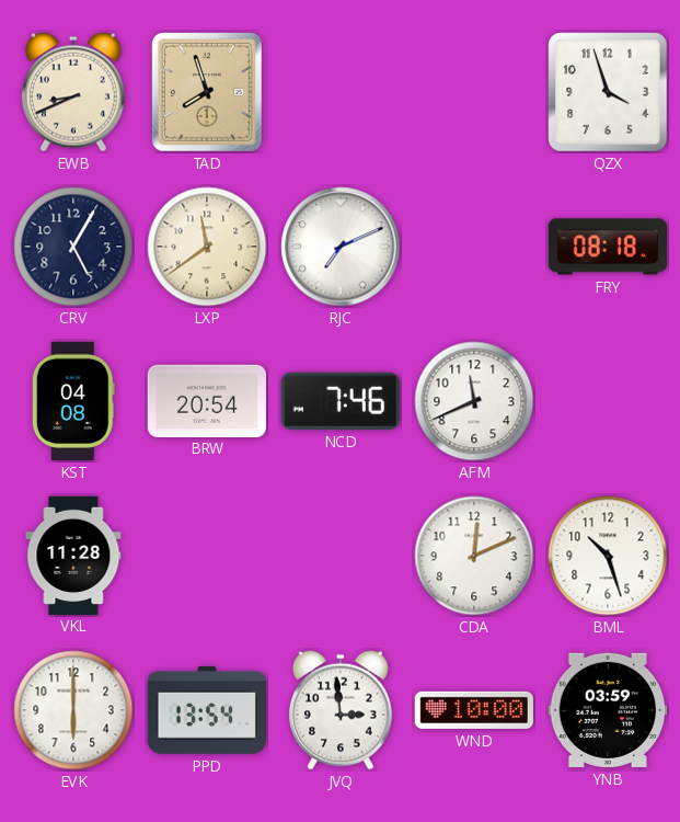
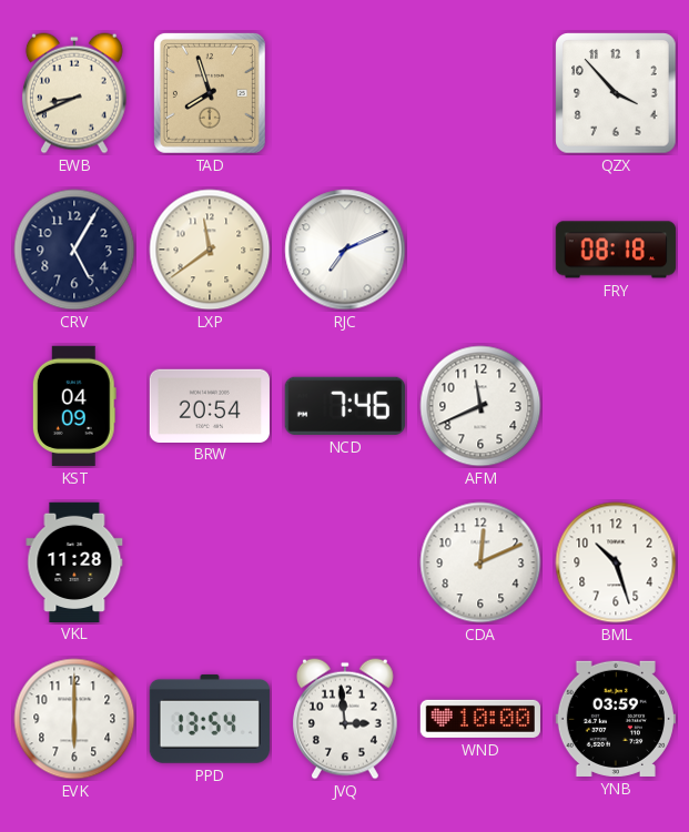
QZX: 3:57 -> 3:53
KST: 04:08 -> 04:09
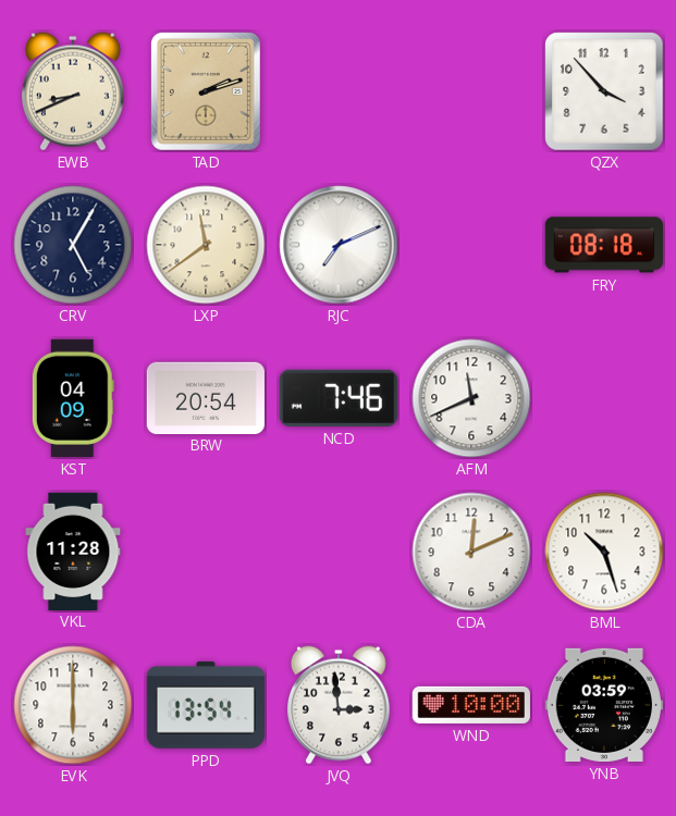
TAD: 7:57 -> 2:12
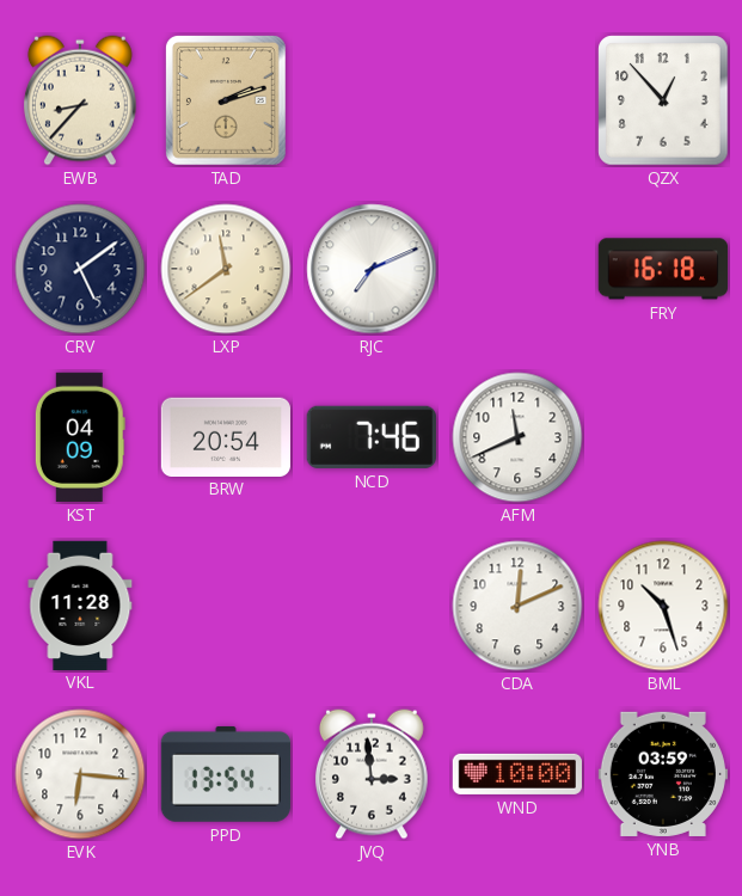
EWB: 8:41 -> 8:37
QZX: 3:53 -> 12:53
CRV: 5:05 -> 5:09
FRY: 08:18 -> 16:18
EVK: 6:00 -> 6:16
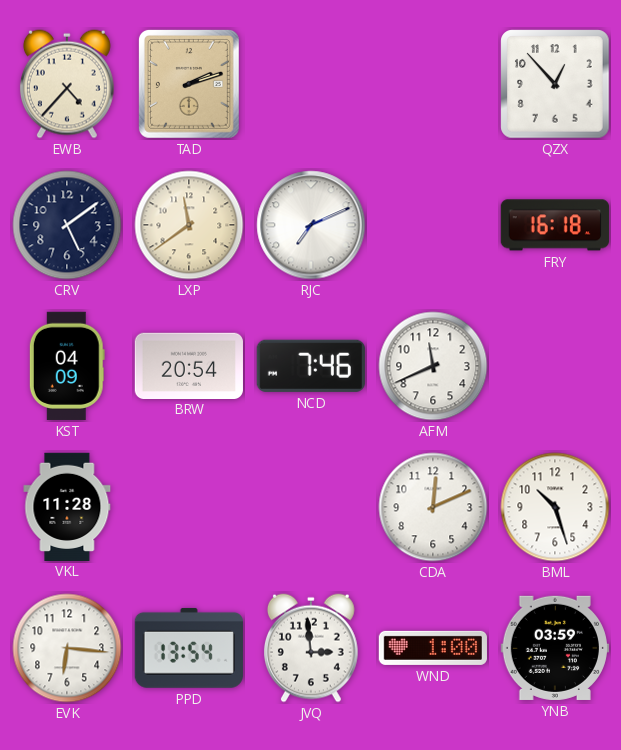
EWB: 8:37 -> 4:37
WND: 10:00 -> 1:00
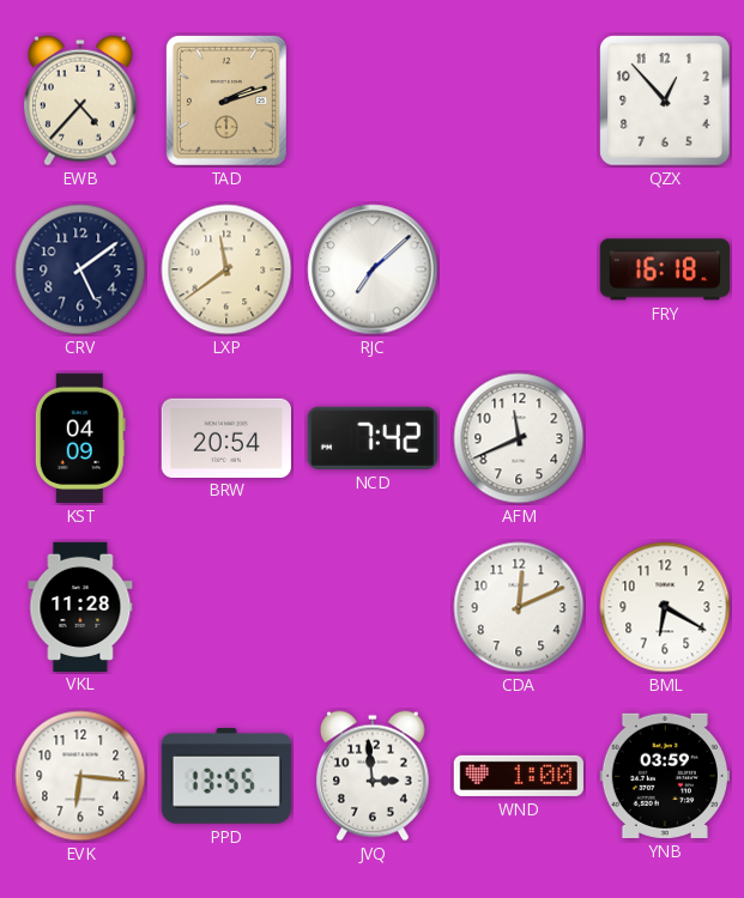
RJC: 7:11 -> 7:08
NCD: 7:46 -> 7:42
BML: 10:27 -> 6:20
PPD: 13:54 -> 13:55
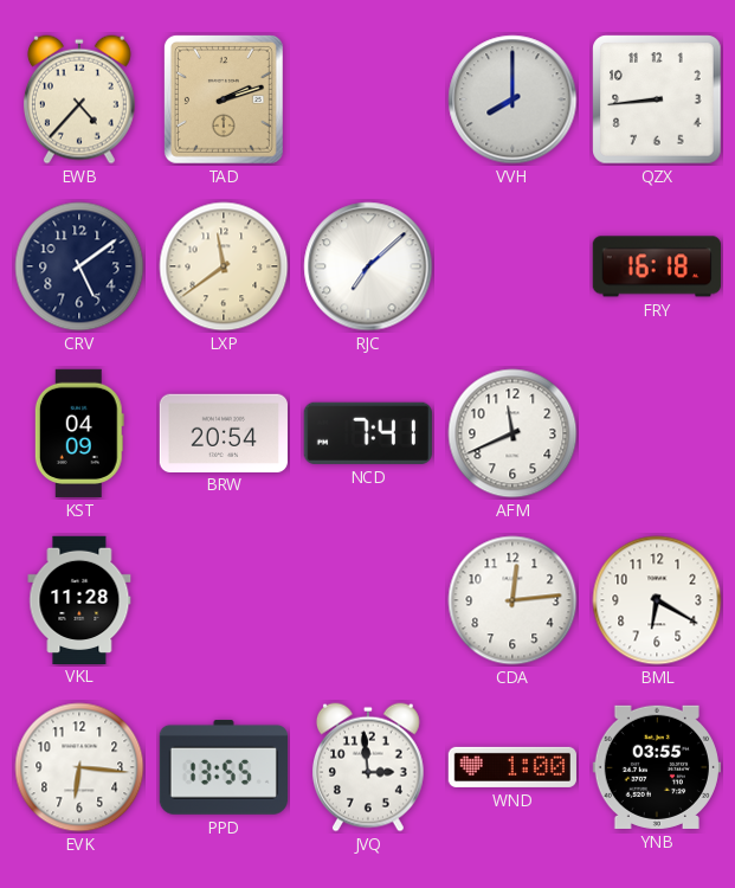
VVH: none -> 8:00
QZX: 12:53 -> 8:44
NCD: 7:42 -> 7:41
CDA: 12:11 -> 12:14
YNB: 03:59 -> 03:55
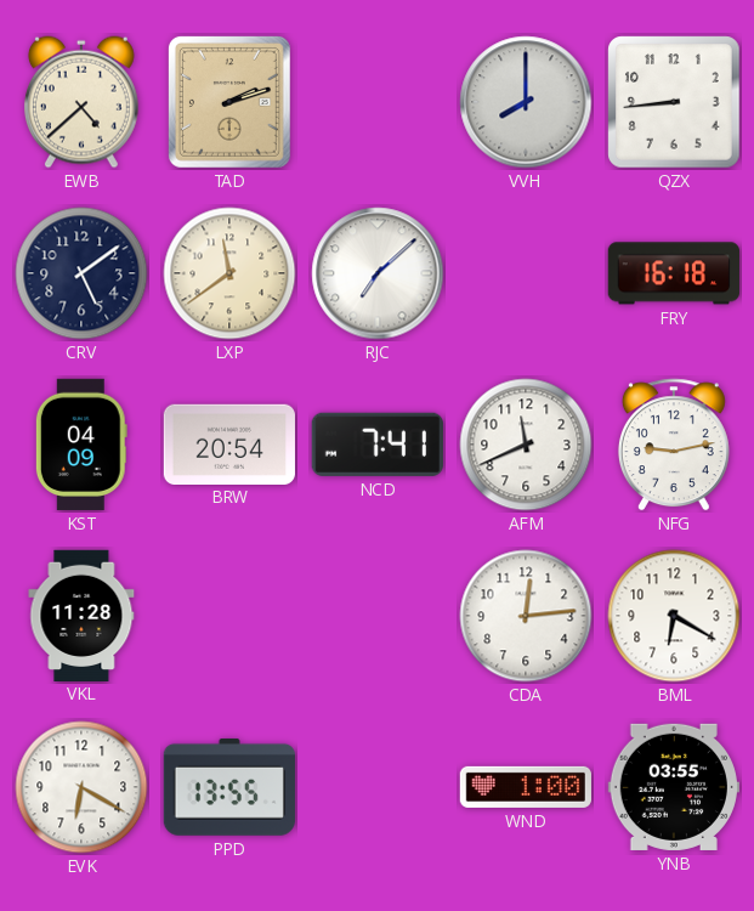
EWB: 4:37 -> 4:38
NFG: none -> 9:13
EVK: 6:16 -> 6:20
JVQ: 2:59 -> none
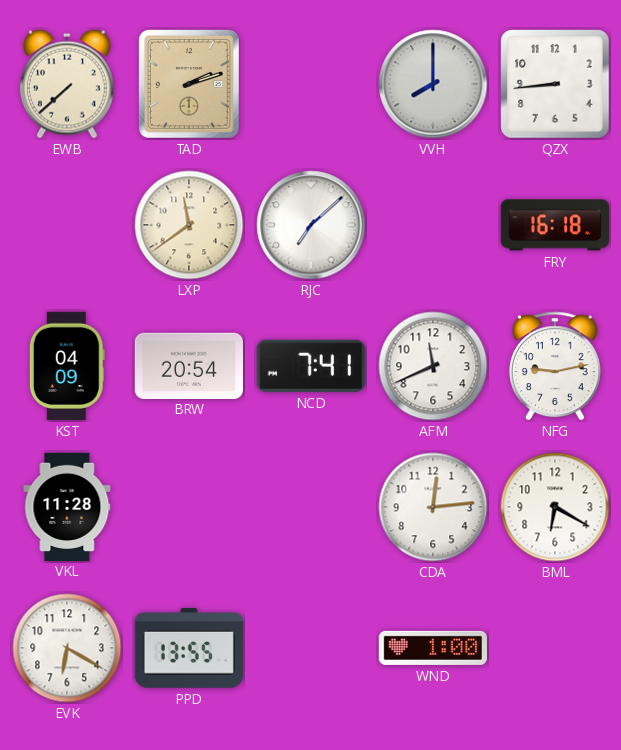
EWB: 4:38 -> 7:38
CRV: 5:09 -> none
YNB: 03:55 -> none
